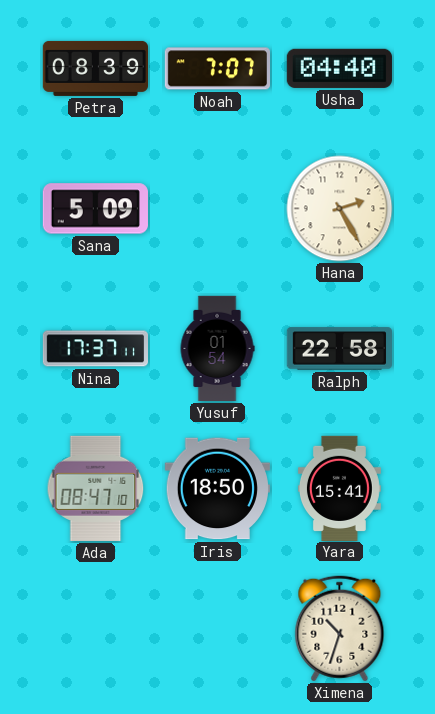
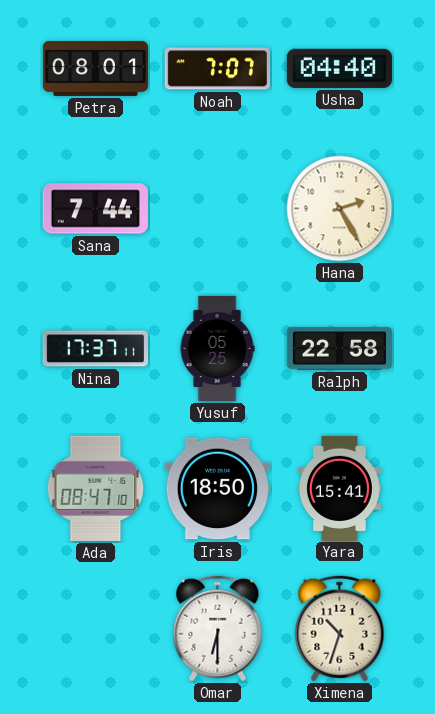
Petra: 08:39 -> 08:01
Sana: 5:09 -> 7:44
Yusuf: 01:54 -> 05:25
Omar: none -> 6:30
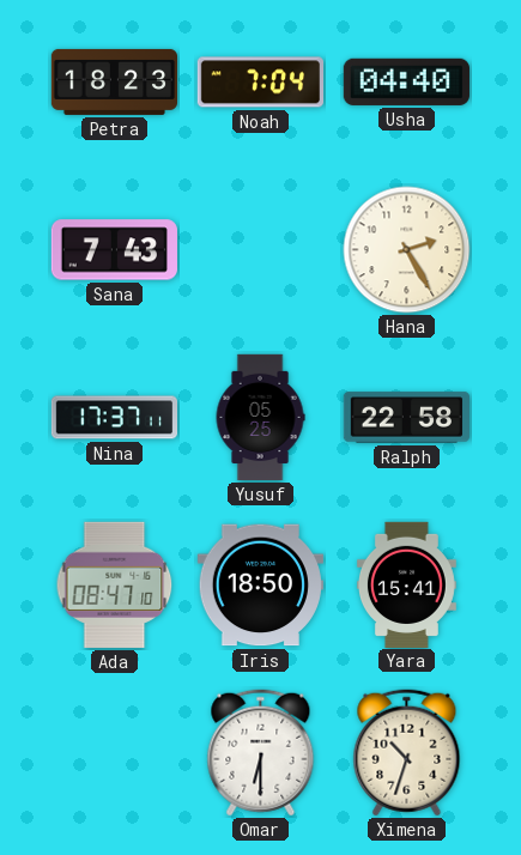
Petra: 08:01 -> 18:23
Noah: 7:07 -> 7:04
Sana: 7:44 -> 7:43
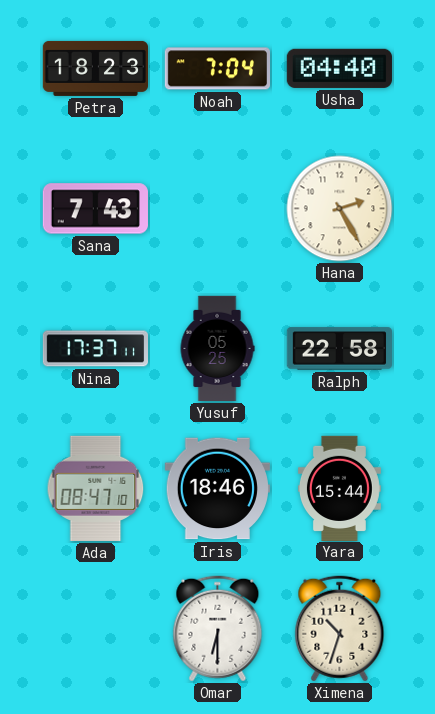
Iris: 18:50 -> 18:46
Yara: 15:41 -> 15:44
